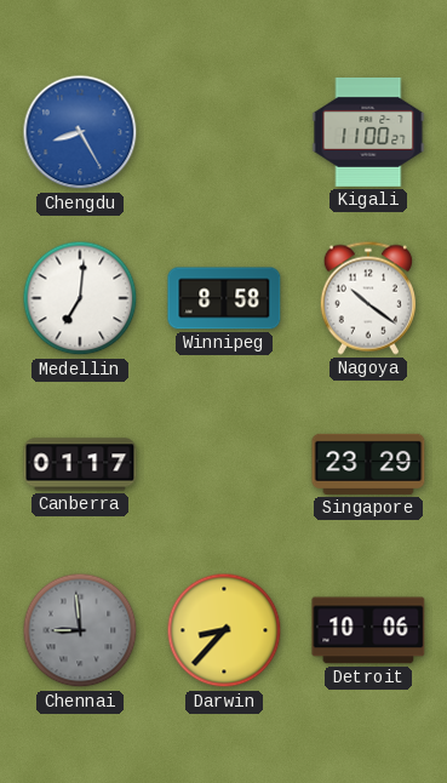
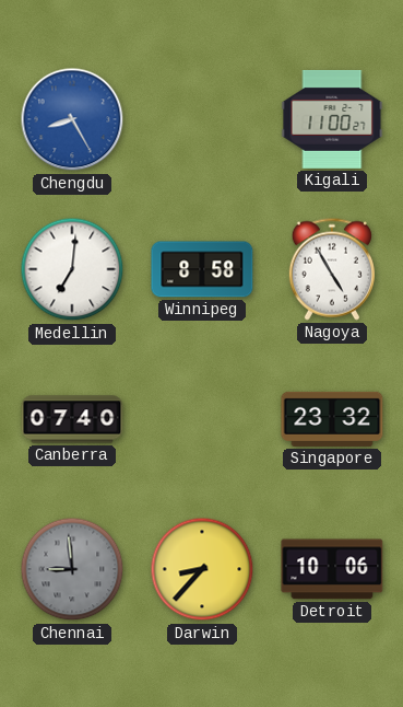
Nagoya: 10:21 -> 4:55
Canberra: 01:17 -> 07:40
Singapore: 23:29 -> 23:32
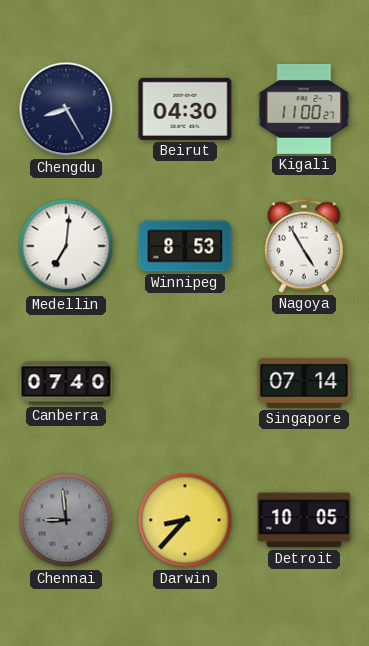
Chengdu dial: blue -> navy
Beirut: none -> 04:30
Winnipeg: 8:58 -> 8:53
Singapore: 23:32 -> 07:14
Detroit: 10:06 -> 10:05
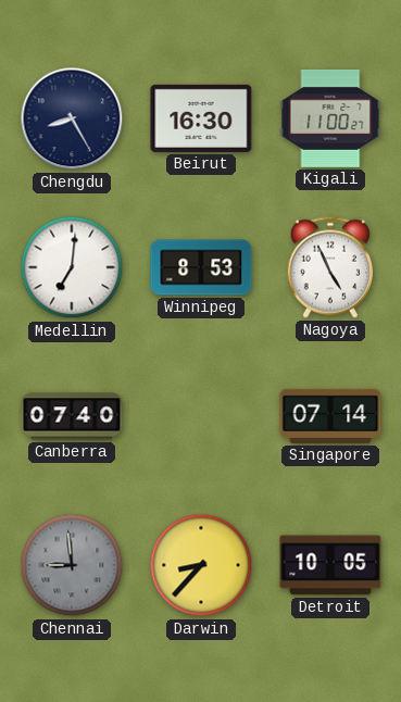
Beirut: 04:30 -> 16:30
Nagoya: 4:55 -> 4:56
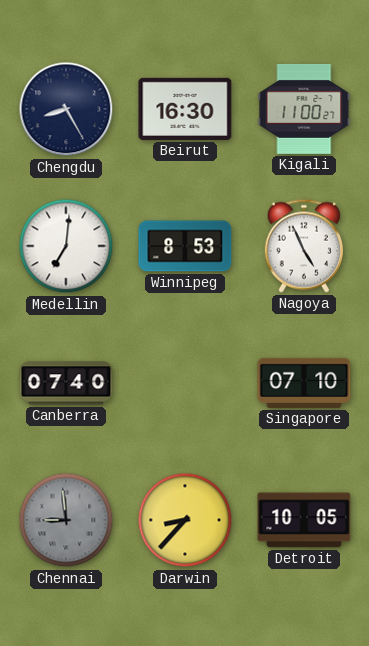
Singapore: 07:14 -> 07:10
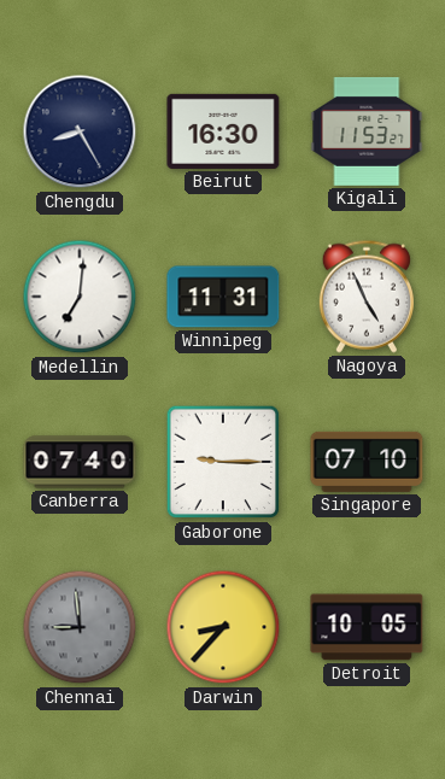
Kigali: 11:00 -> 11:53
Winnipeg: 8:53 -> 11:31
Gaborone: none -> 9:15
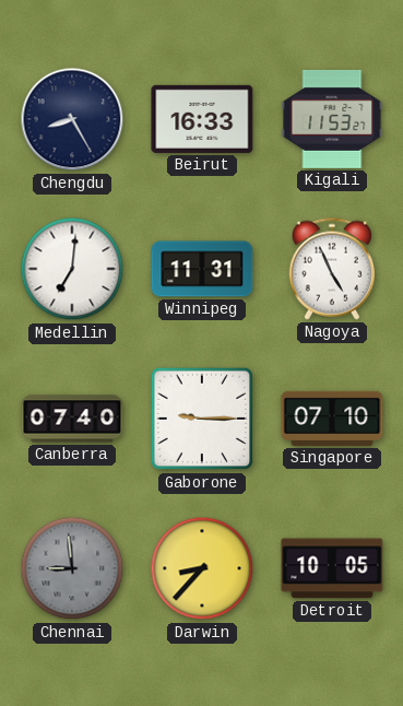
Beirut: 16:30 -> 16:33
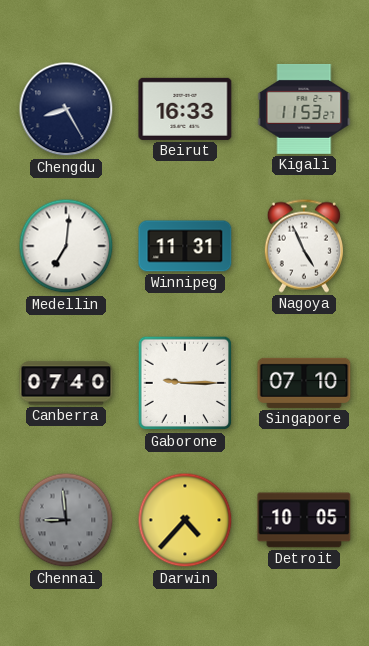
Darwin: 8:37 -> 4:37
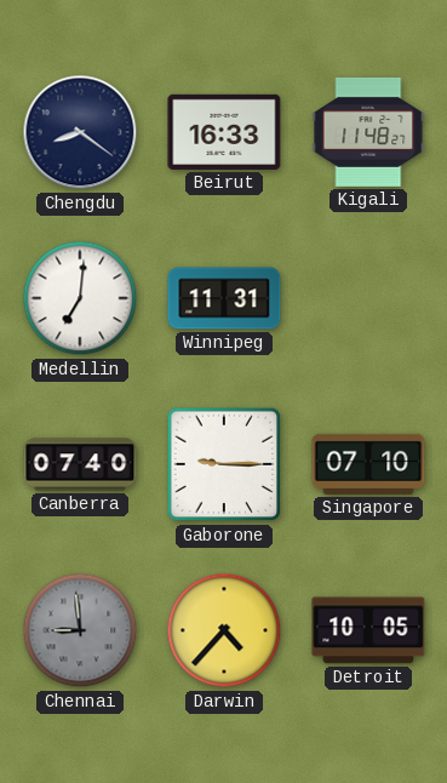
Chengdu: 8:25 -> 8:21
Kigali: 11:53 -> 11:48
Nagoya: 4:56 -> none
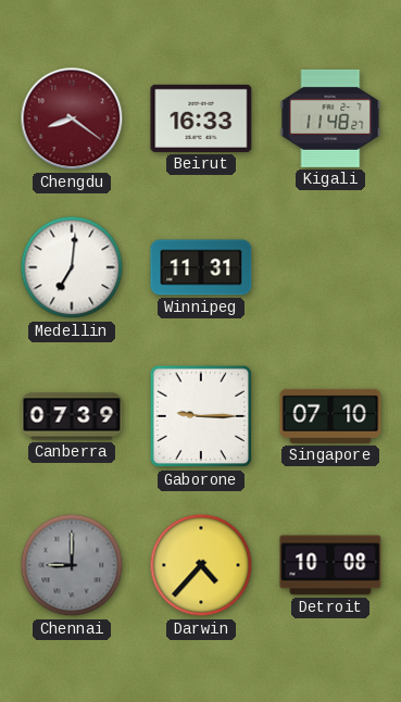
Chengdu dial: navy -> burgundy
Canberra: 07:40 -> 07:39
Chennai: 8:59 -> 9:00
Detroit: 10:05 -> 10:08
